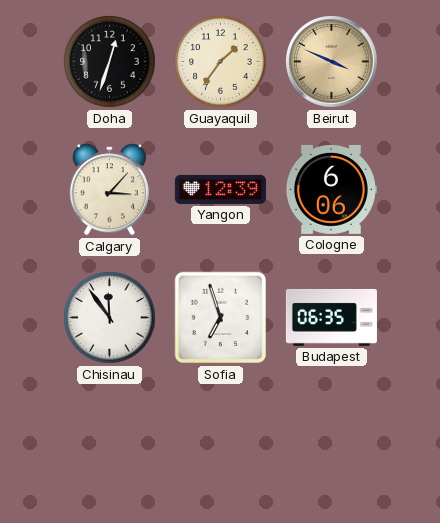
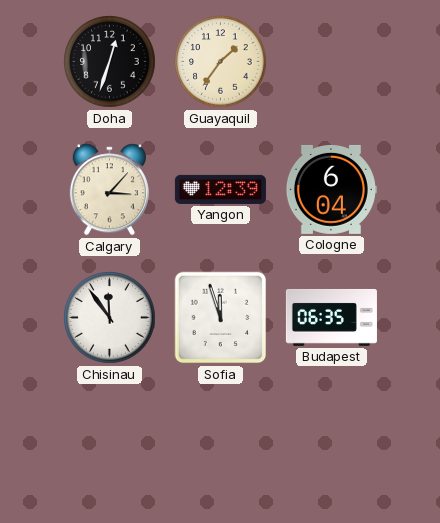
Beirut: 3:49 -> none
Cologne: 6:06 -> 6:04
Sofia: 6:57 -> 11:57
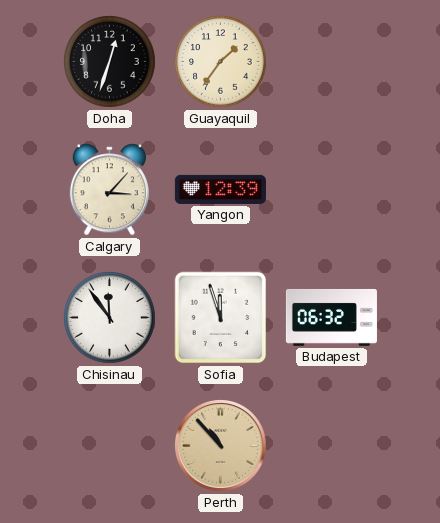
Cologne: 6:04 -> none
Budapest: 06:35 -> 06:32
Perth: none -> 10:53
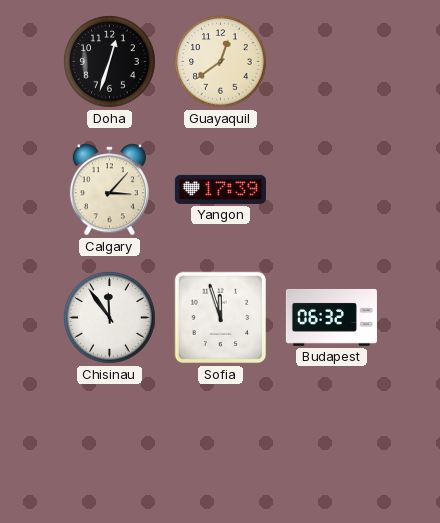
Guayaquil: 1:36 -> 12:39
Yangon: 12:39 -> 17:39
Perth: 10:53 -> none
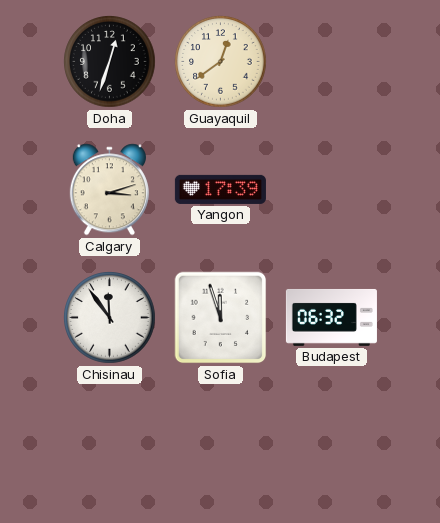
Calgary: 3:07 -> 3:12
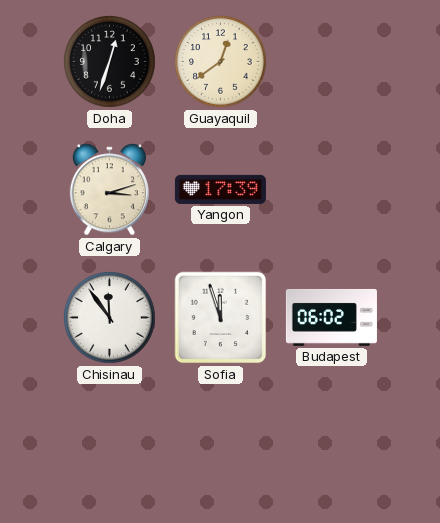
Budapest: 06:32 -> 06:02
